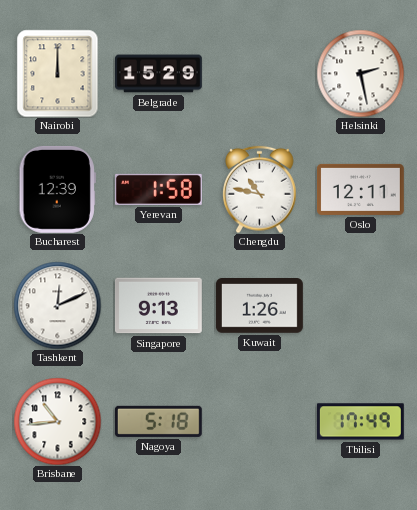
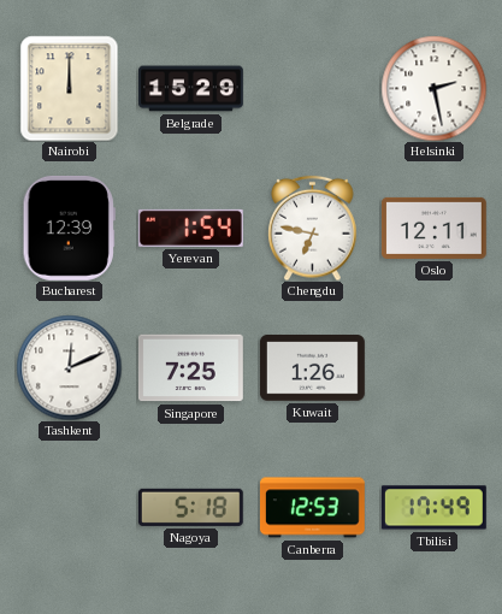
Yerevan: 1:58 -> 1:54
Chengdu: 10:47 -> 6:47
Singapore: 9:13 -> 7:25
Brisbane: 10:44 -> none
Canberra: none -> 12:53
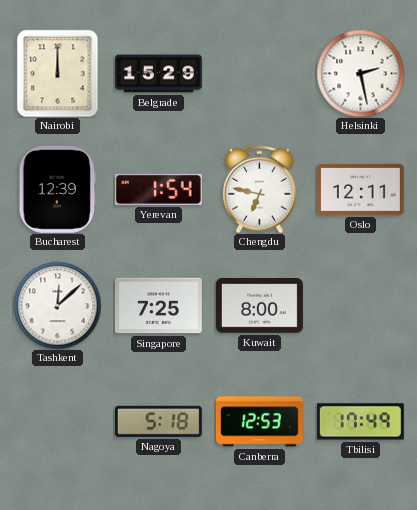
Tashkent: 12:11 -> 12:08
Kuwait: 1:26 -> 8:00
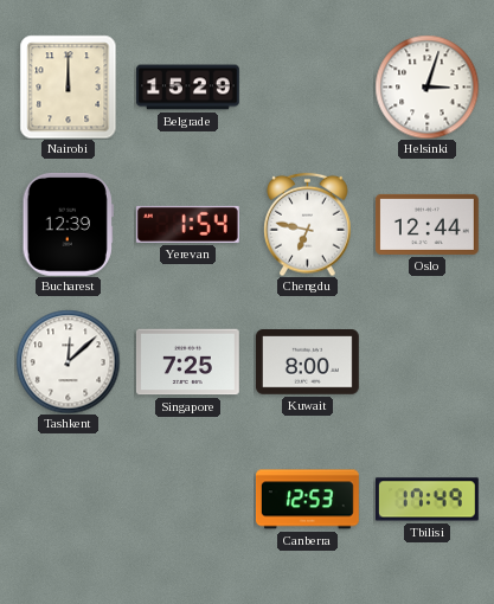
Helsinki: 2:28 -> 3:03
Oslo: 12:11 -> 12:44
Nagoya: 5:18 -> none
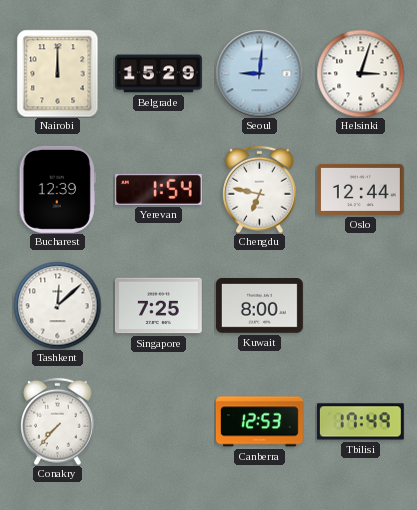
Seoul: none -> 9:01
Conakry: none -> 7:37
